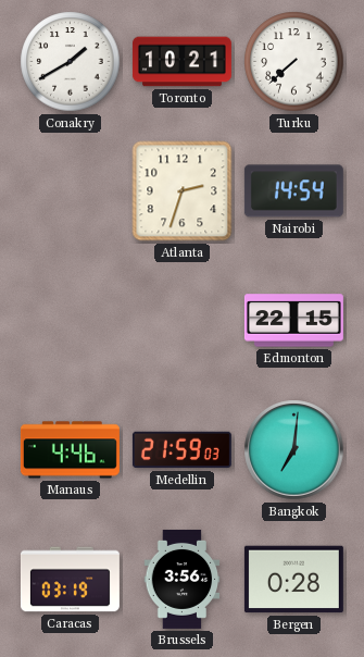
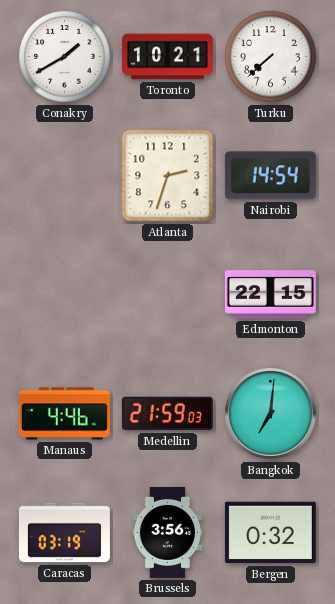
Bergen: 0:28 -> 0:32
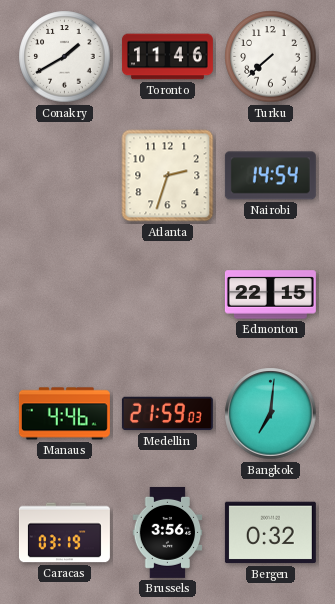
Toronto: 10:21 -> 11:46
